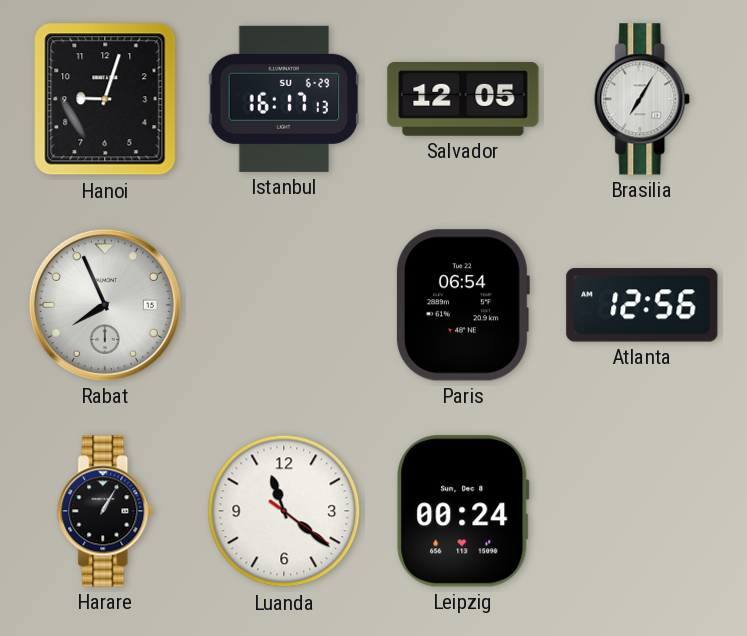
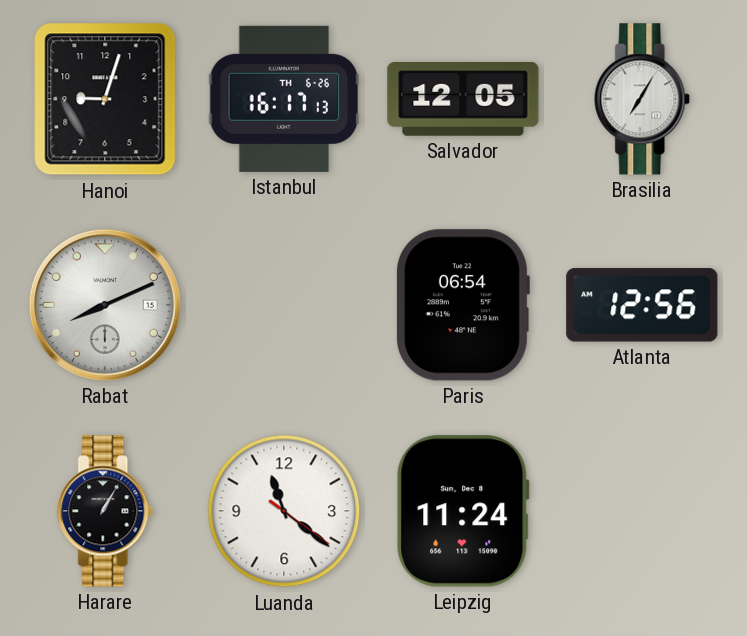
Istanbul date: SU 6-29 -> TH 6-26
Rabat: 7:56 -> 8:11
Leipzig: 00:24 -> 11:24
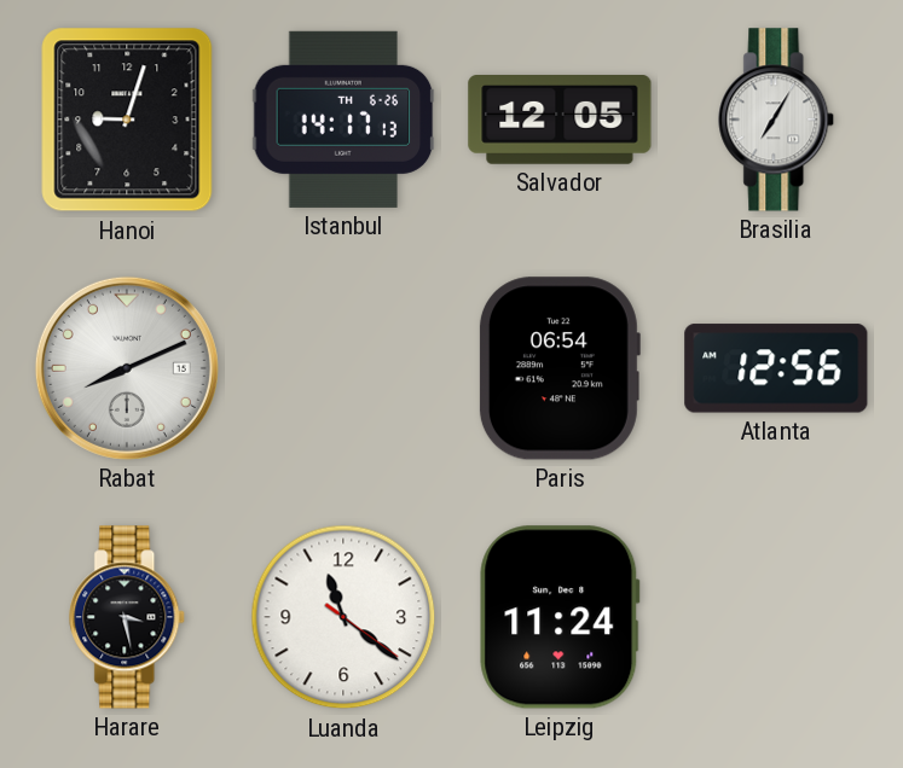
Istanbul: 16:17 -> 14:17
Harare: 1:05 -> 3:28
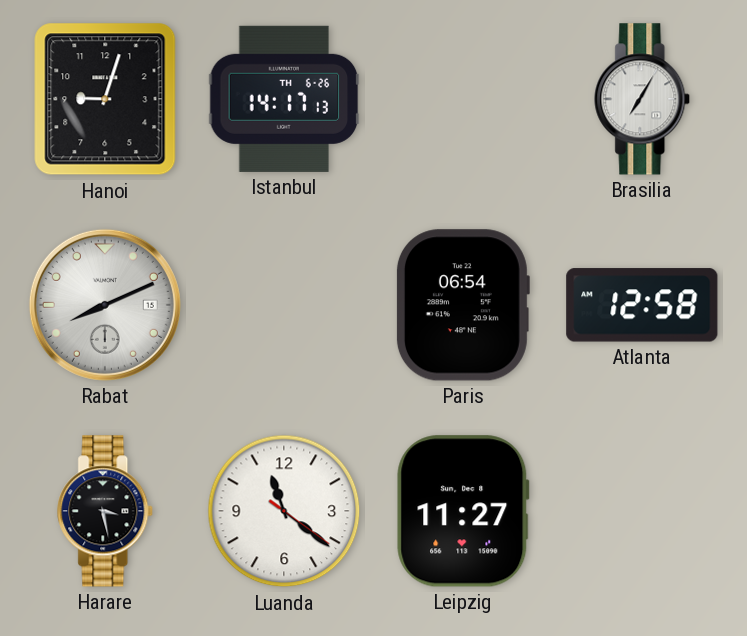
Salvador: 12:05 -> none
Atlanta: 12:56 -> 12:58
Leipzig: 11:24 -> 11:27
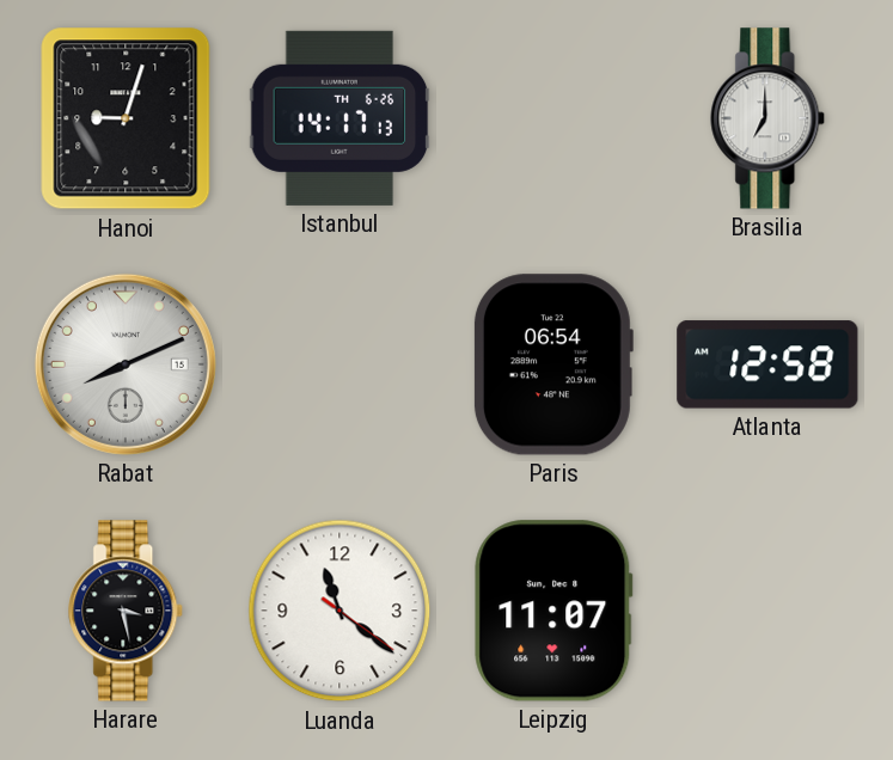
Brasilia: 7:05 -> 7:00
Leipzig: 11:27 -> 11:07
